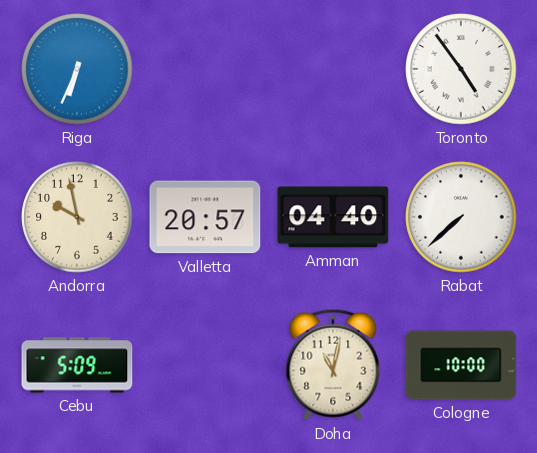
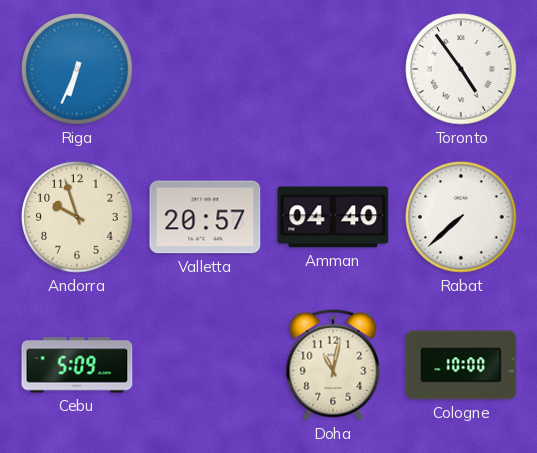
Andorra: 9:58 -> 9:57
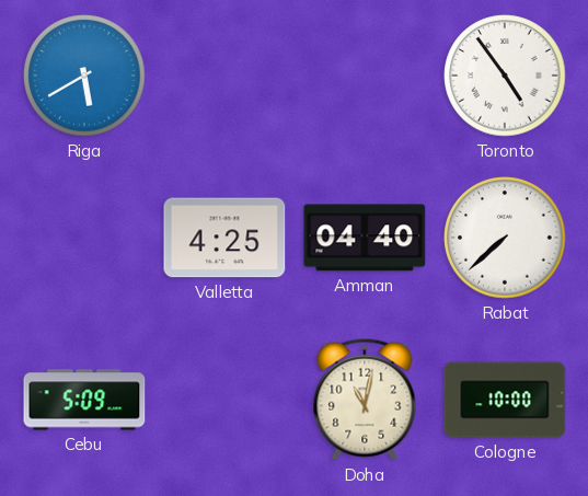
Riga: 6:34 -> 5:40
Andorra: 9:57 -> none
Valletta: 20:57 -> 4:25
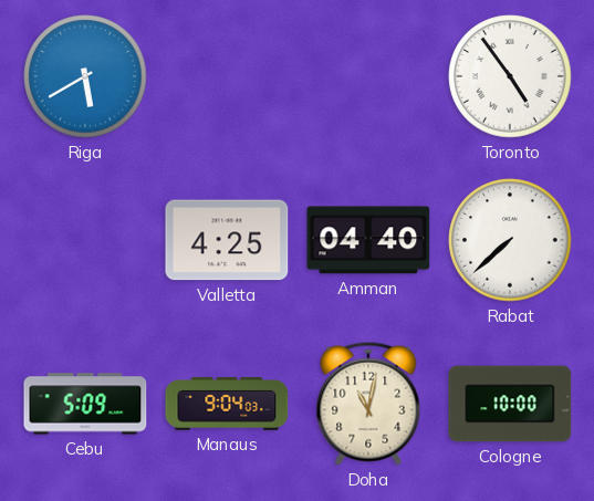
Manaus: none -> 9:04
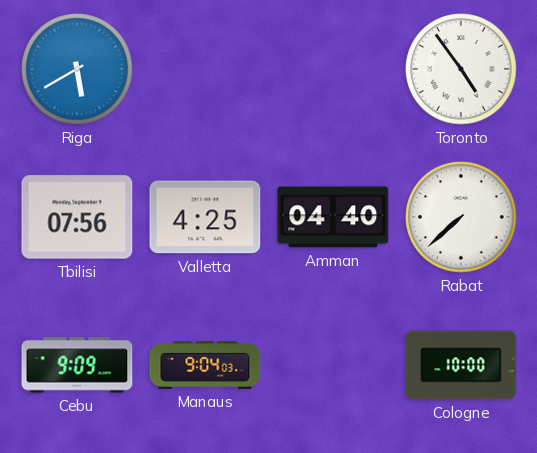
Tbilisi: none -> 07:56
Cebu: 5:09 -> 9:09
Doha: 11:02 -> none
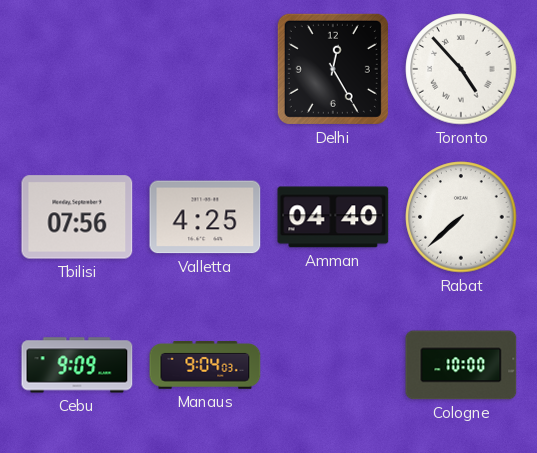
Riga: 5:40 -> none
Delhi: none -> 12:25
Toronto: 4:54 -> 4:53
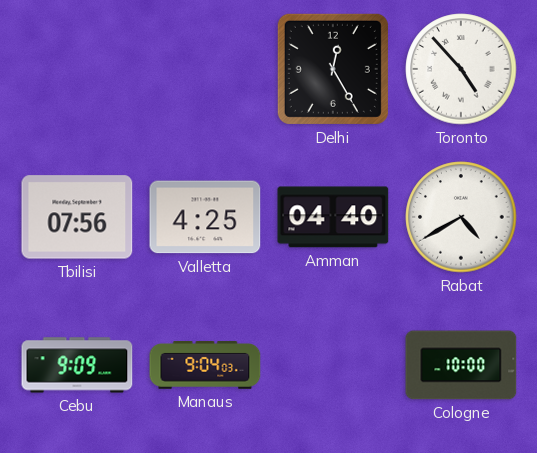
Rabat: 7:38 -> 4:40
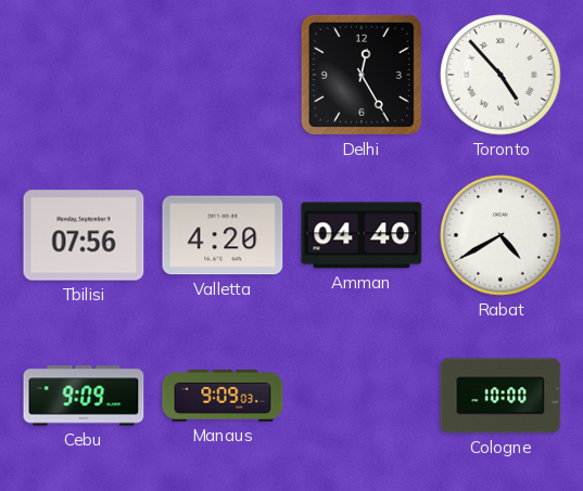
Valletta: 4:25 -> 4:20
Manaus: 9:04 -> 9:09
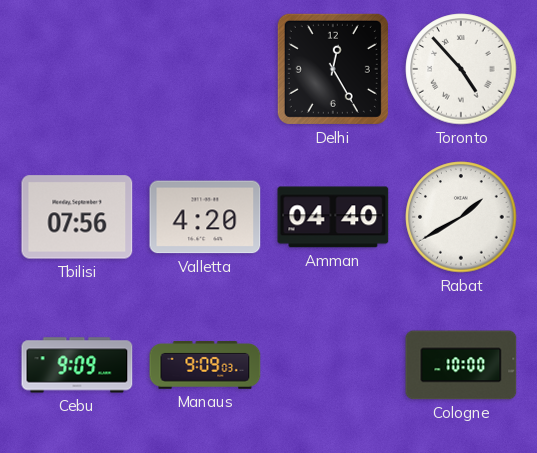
Rabat: 4:40 -> 1:40
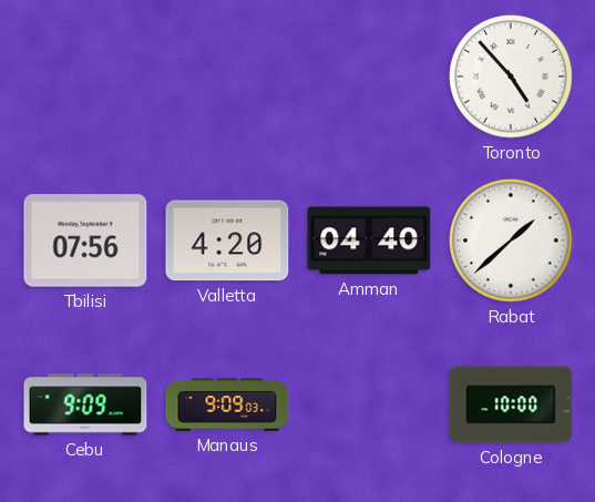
Delhi: 12:25 -> none
Rabat: 1:40 -> 1:38
